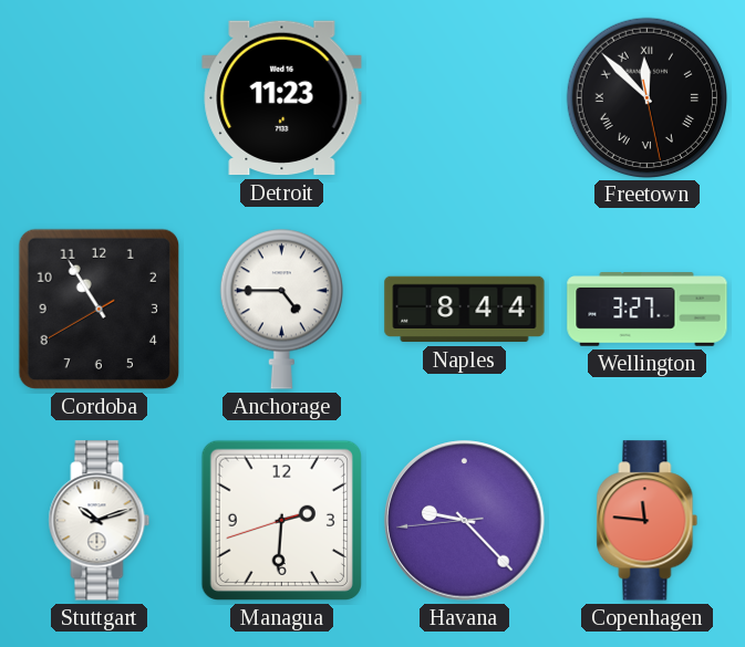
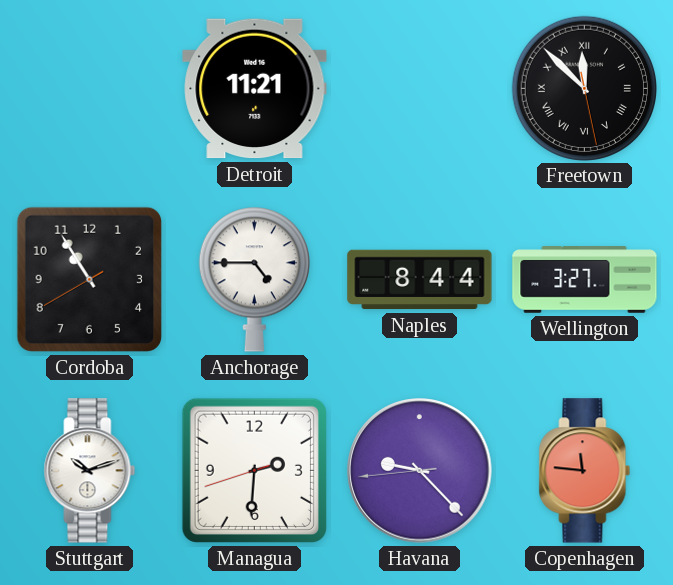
Detroit: 11:23 -> 11:21
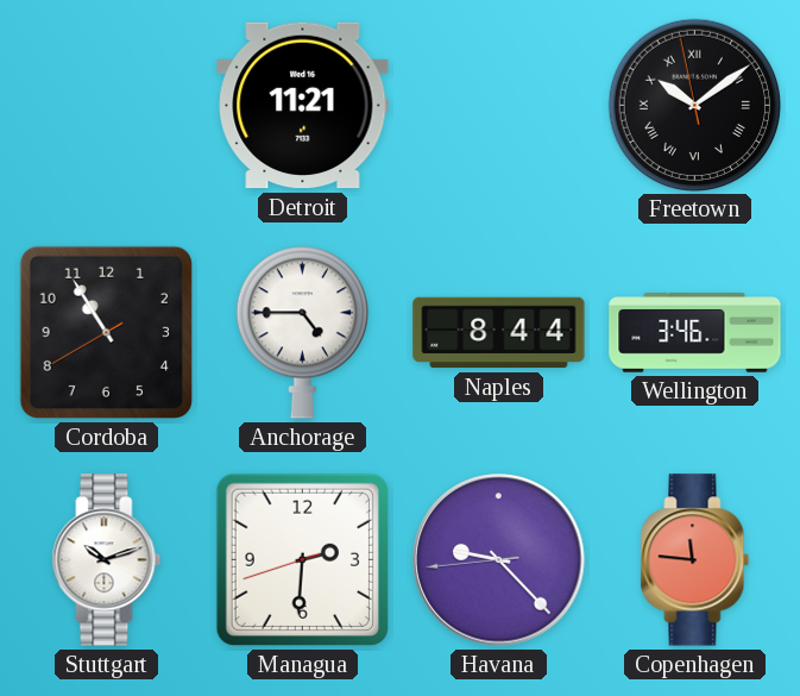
Freetown: 11:52 -> 10:08
Wellington: 3:27 -> 3:46
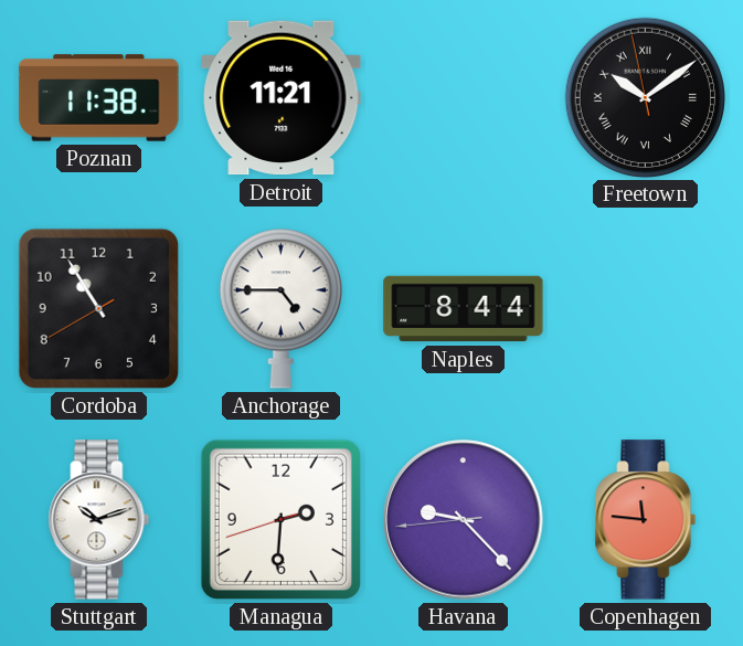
Poznan: none -> 11:38
Wellington: 3:46 -> none
